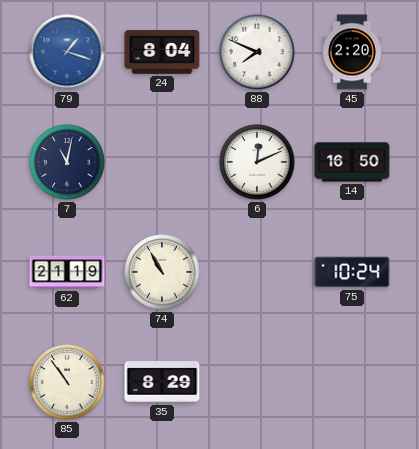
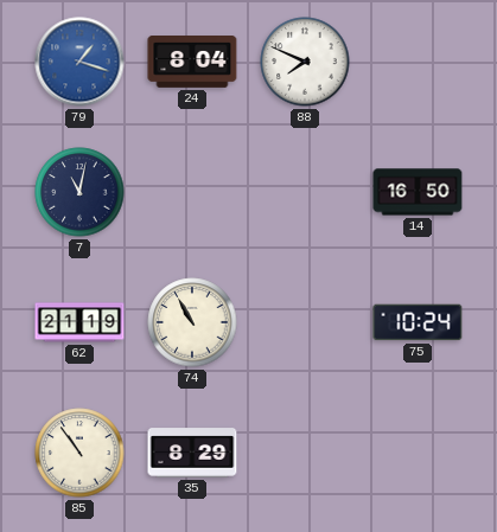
45: 2:20 -> none
6: 12:11 -> none
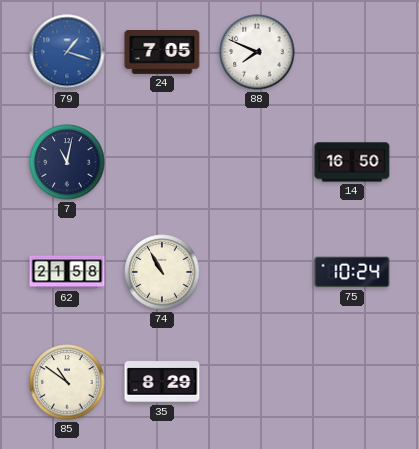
24: 8:04 -> 7:05
62: 21:19 -> 21:58
85: 10:54 -> 10:51
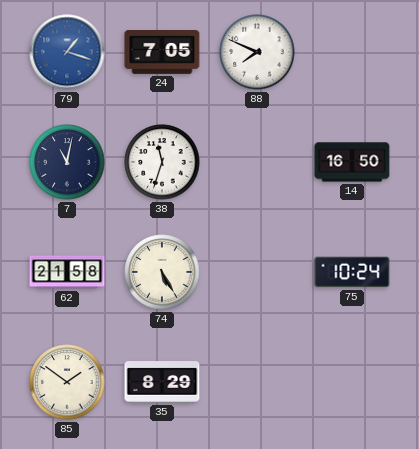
38: none -> 11:33
74: 10:55 -> 5:25
85: 10:51 -> 1:51
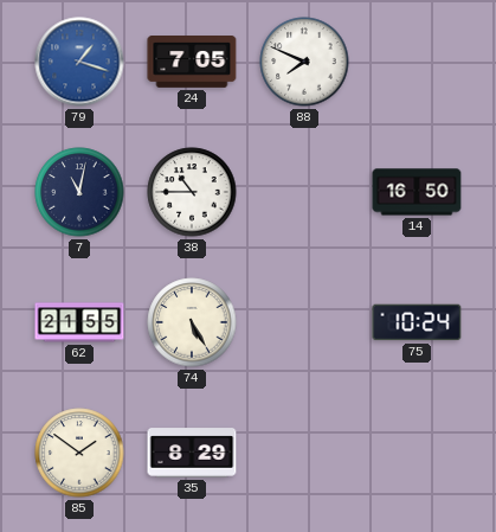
38: 11:33 -> 10:45
62: 21:58 -> 21:55
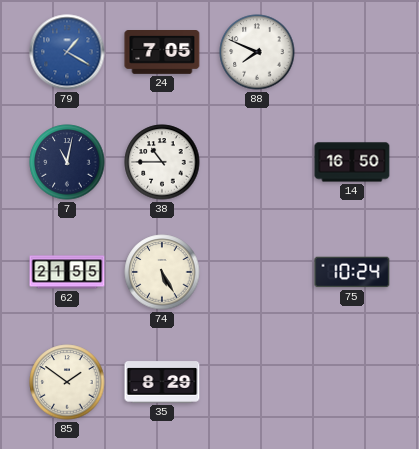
79: 1:18 -> 1:20
